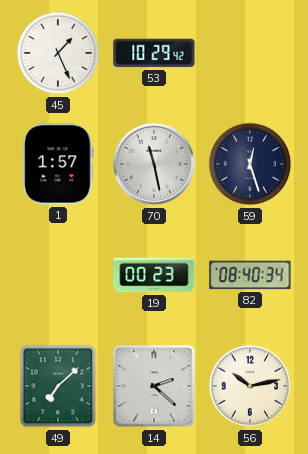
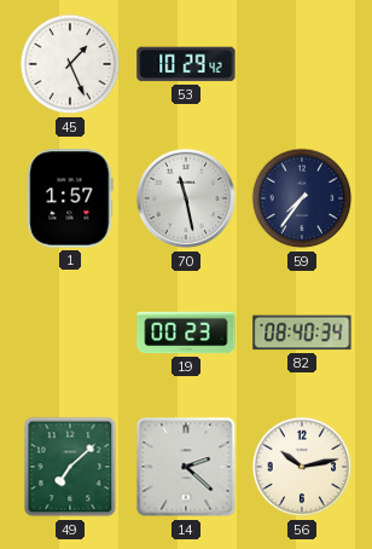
59: 12:27 -> 7:36
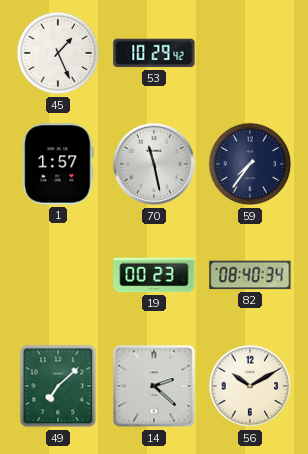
56: 10:13 -> 10:10
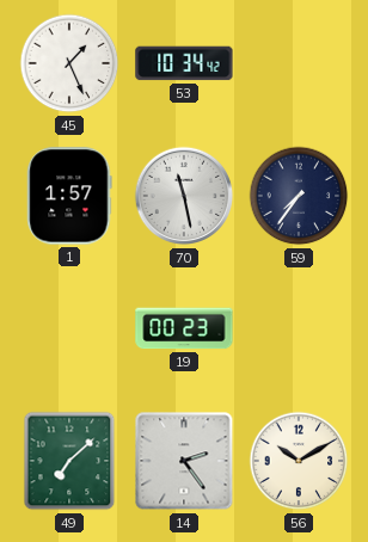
53: 10:29 -> 10:34
82: 08:40 -> none
14: 2:22 -> 2:24
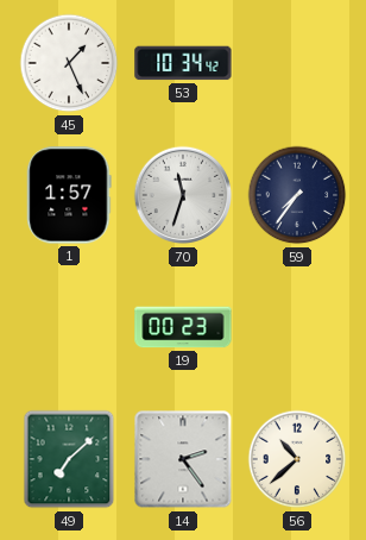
70: 11:28 -> 11:33
56: 10:10 -> 10:38
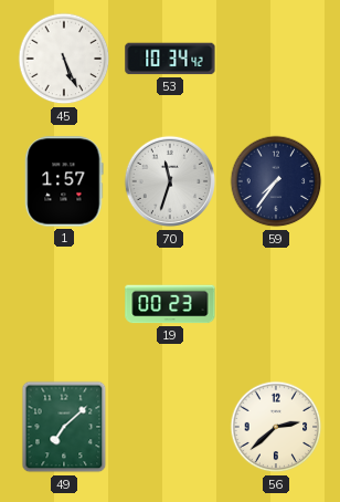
45: 1:26 -> 5:26
14: 2:24 -> none
56: 10:38 -> 2:38
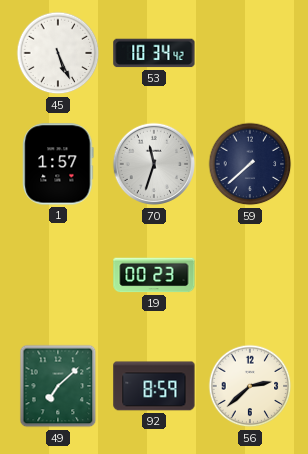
59: 7:36 -> 7:38
92: none -> 8:59
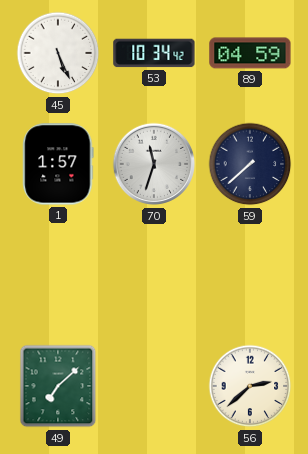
89: none -> 04:59
19: 00:23 -> none
92: 8:59 -> none
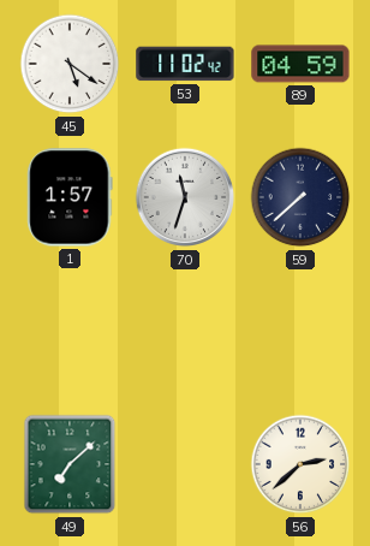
45: 5:26 -> 5:21
53: 10:34 -> 11:02
